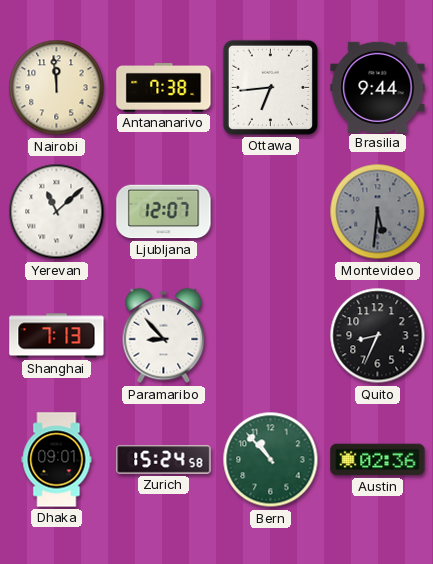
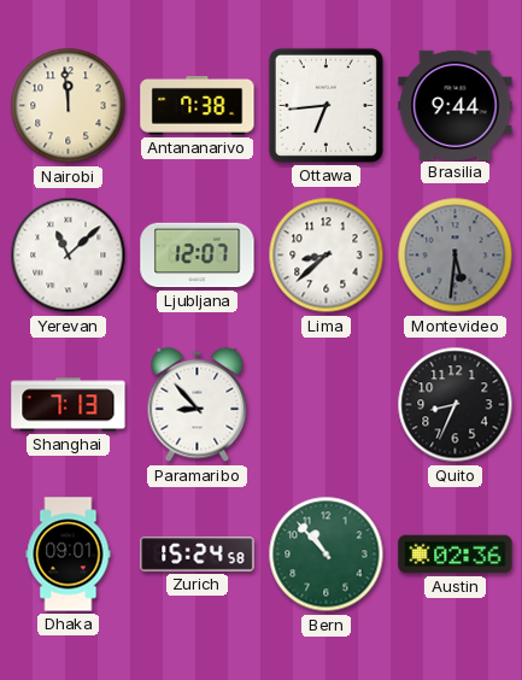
Lima: none -> 8:38
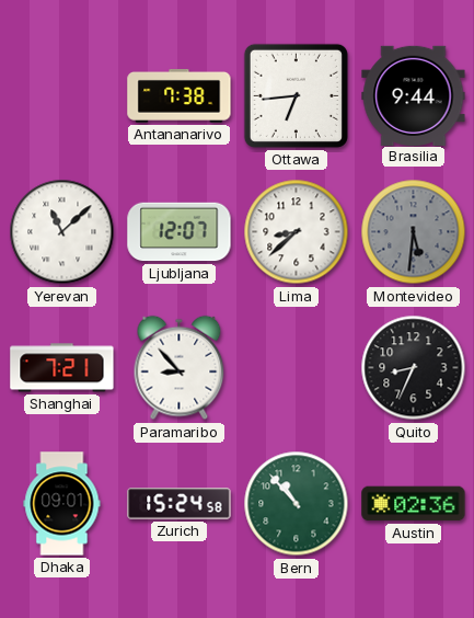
Nairobi: 11:59 -> none
Shanghai: 7:13 -> 7:21
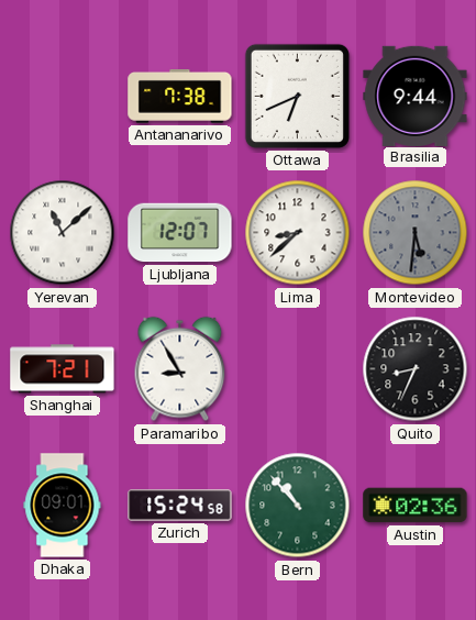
Ottawa: 6:44 -> 6:41
Paramaribo: 8:53 -> 8:55
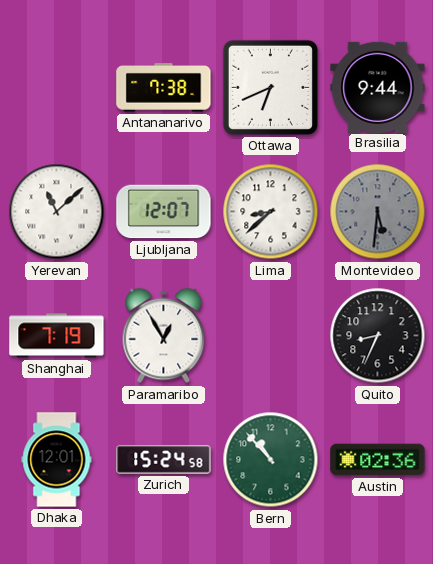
Shanghai: 7:21 -> 7:19
Paramaribo: 8:55 -> 12:55
Dhaka: 09:01 -> 12:01
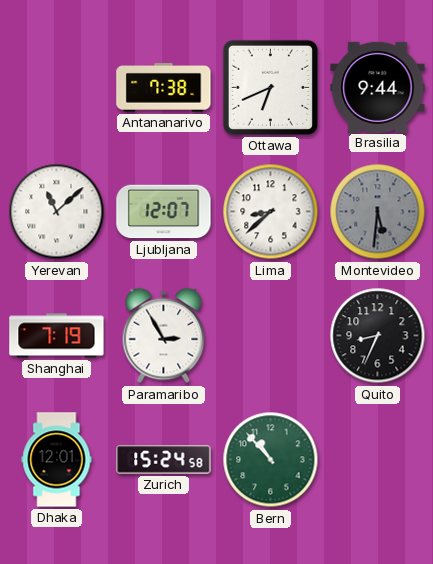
Paramaribo: 12:55 -> 2:55
Austin: 02:36 -> none
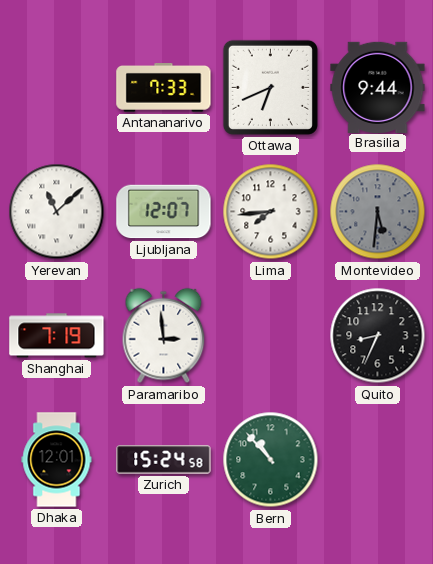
Antananarivo: 7:38 -> 7:33
Lima: 8:38 -> 7:44
Paramaribo: 2:55 -> 2:59
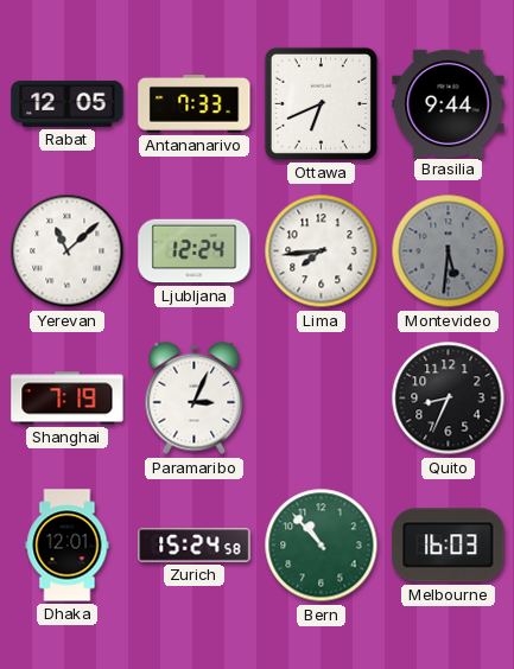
Rabat: none -> 12:05
Ljubljana: 12:07 -> 12:24
Paramaribo: 2:59 -> 3:04
Melbourne: none -> 16:03
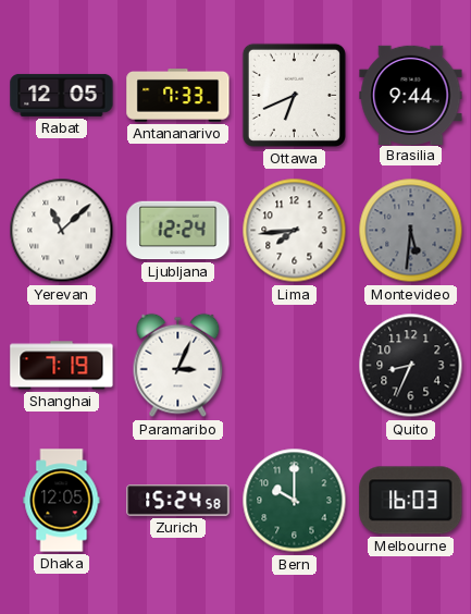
Dhaka: 12:01 -> 12:05
Bern: 10:53 -> 10:00
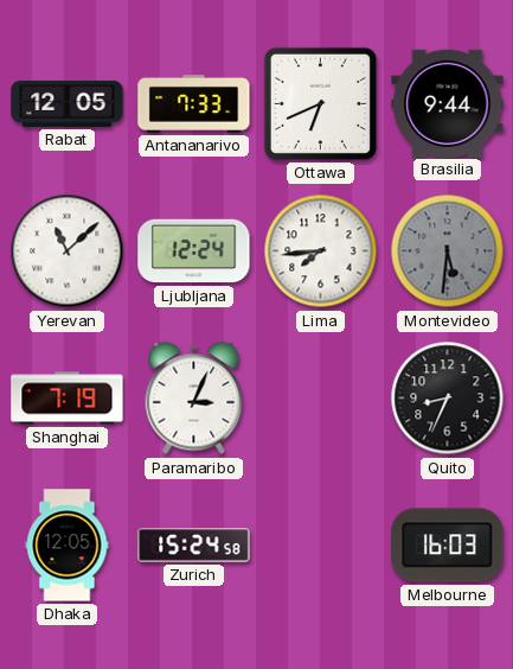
Bern: 10:00 -> none
